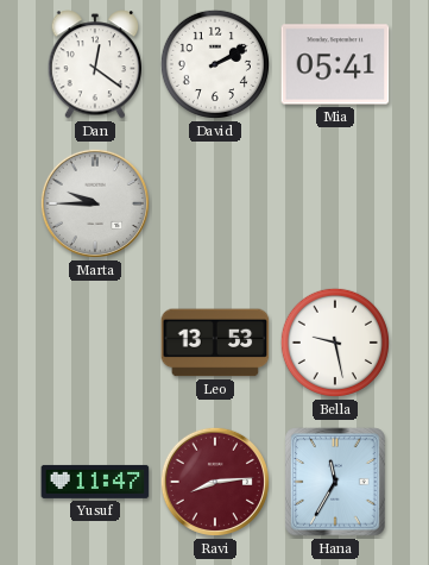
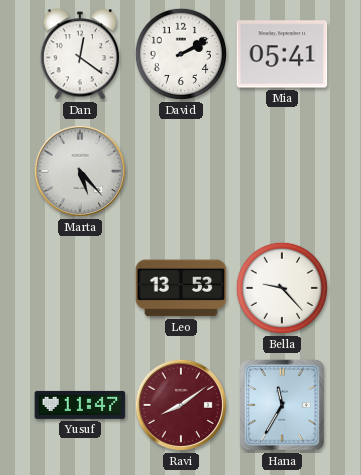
Marta: 9:45 -> 5:23
Bella: 9:28 -> 9:23
Ravi: 8:14 -> 8:09
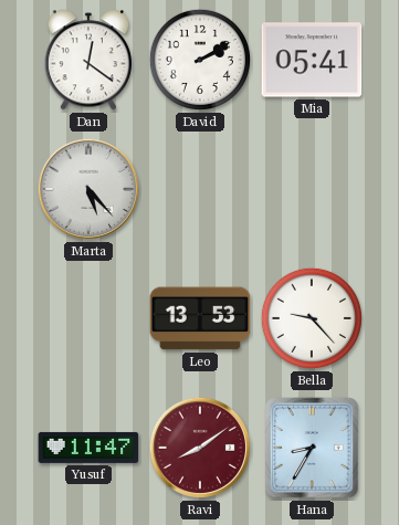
Hana: 11:35 -> 8:35
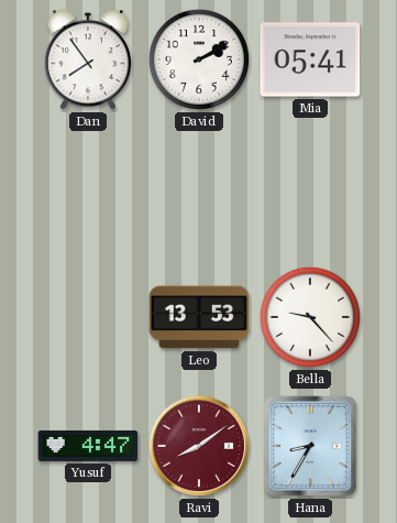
Dan: 12:21 -> 7:54
Marta: 5:23 -> none
Yusuf: 11:47 -> 4:47
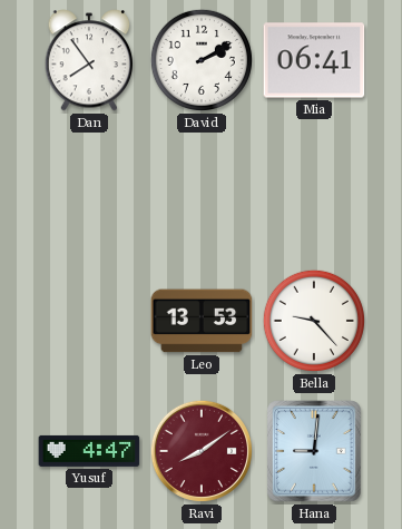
Mia: 05:41 -> 06:41
Hana: 8:35 -> 9:01
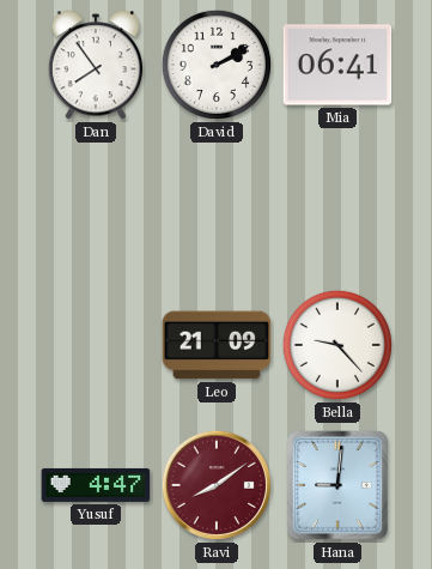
Leo: 13:53 -> 21:09
